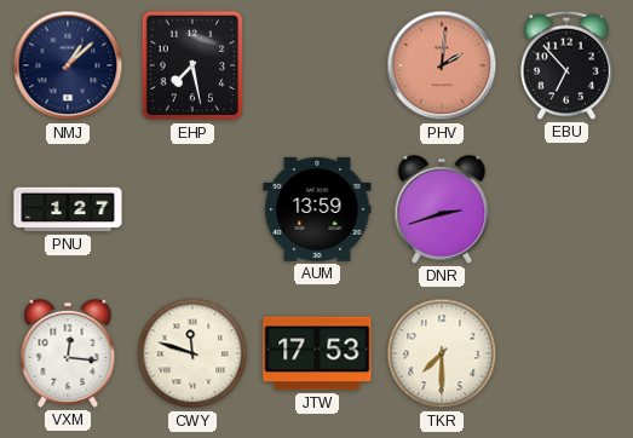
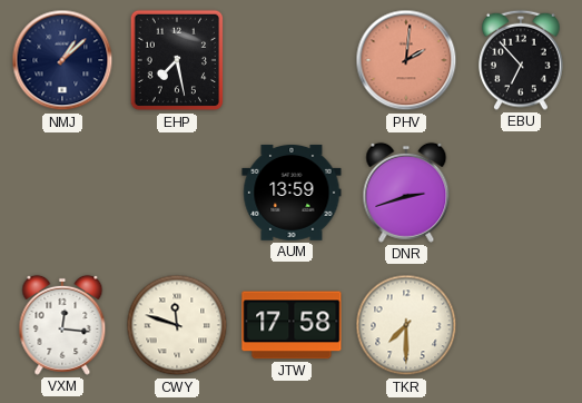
PNU: 1:27 -> none
JTW: 17:53 -> 17:58
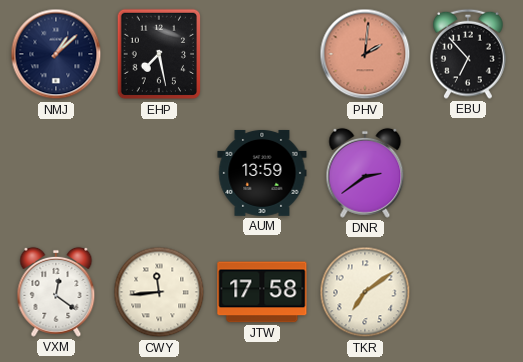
DNR: 2:42 -> 2:39
VXM: 12:16 -> 12:21
CWY: 11:48 -> 11:44
TKR: 7:30 -> 7:09
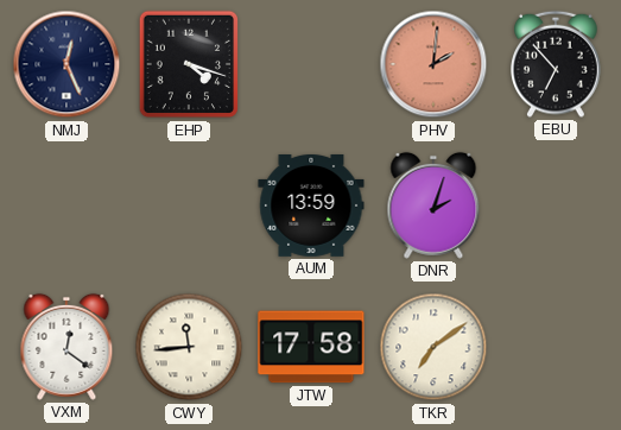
NMJ: 1:08 -> 12:26
EHP: 7:28 -> 4:18
DNR: 2:39 -> 2:03
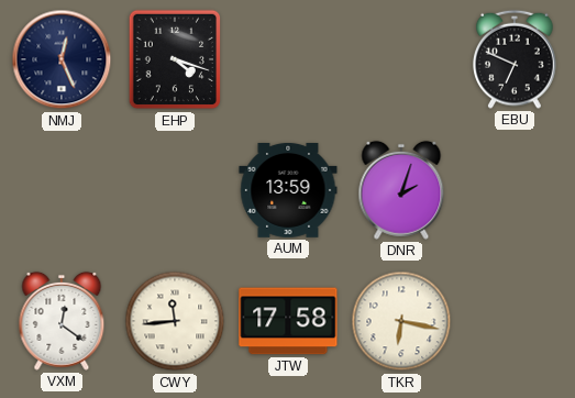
PHV: 2:01 -> none
EBU: 6:53 -> 6:49
TKR: 7:09 -> 6:17
